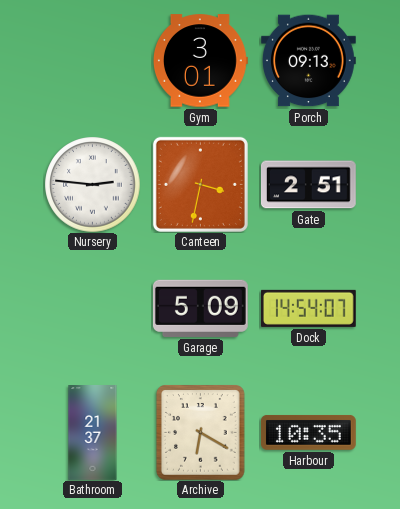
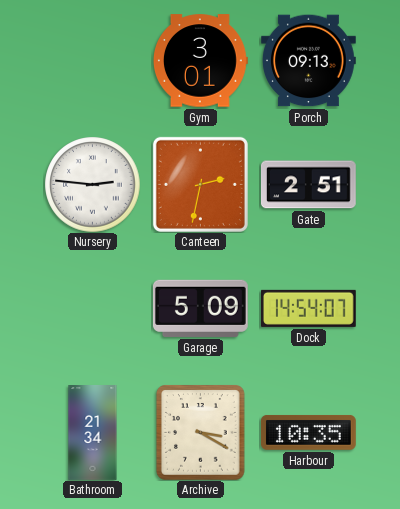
Canteen: 3:32 -> 2:32
Bathroom: 21:37 -> 21:34
Archive: 6:20 -> 3:20
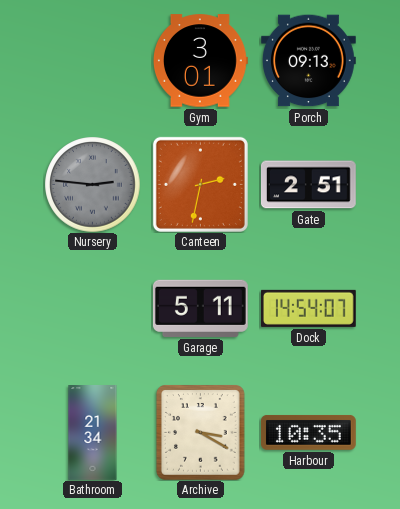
Nursery dial: white -> grey
Garage: 5:09 -> 5:11
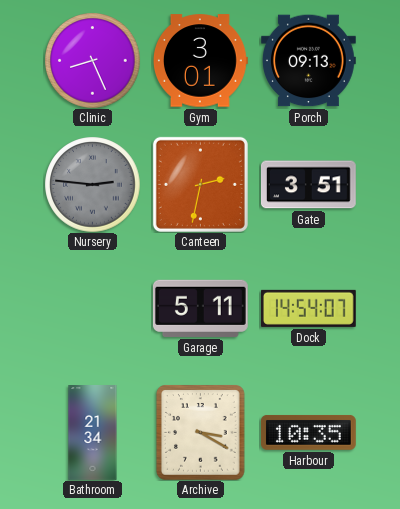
Clinic: none -> 8:26
Gate: 2:51 -> 3:51
